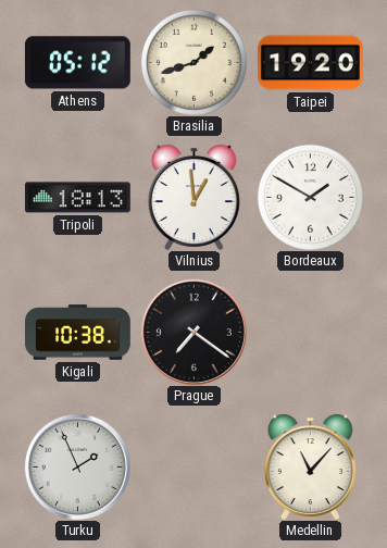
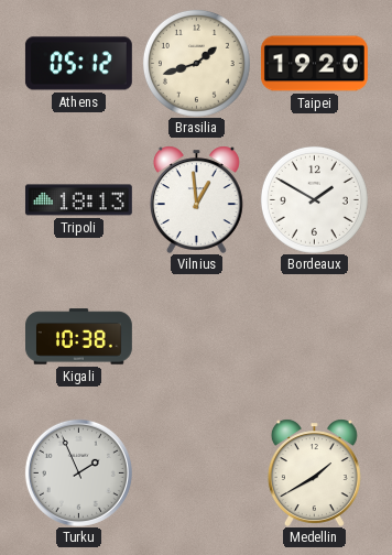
Prague: 7:21 -> none
Medellin: 11:07 -> 1:40
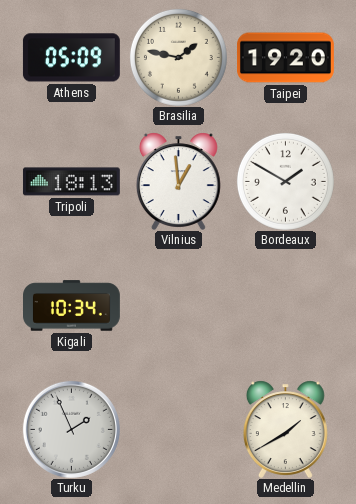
Athens: 05:12 -> 05:09
Brasilia: 1:42 -> 1:47
Kigali: 10:38 -> 10:34
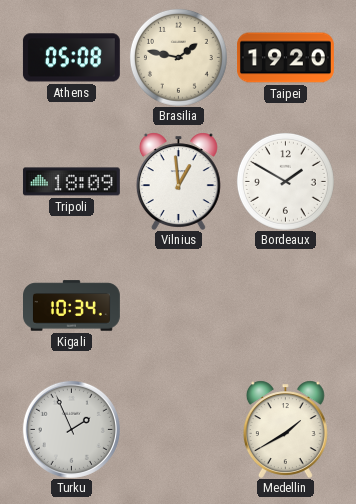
Athens: 05:09 -> 05:08
Tripoli: 18:13 -> 18:09
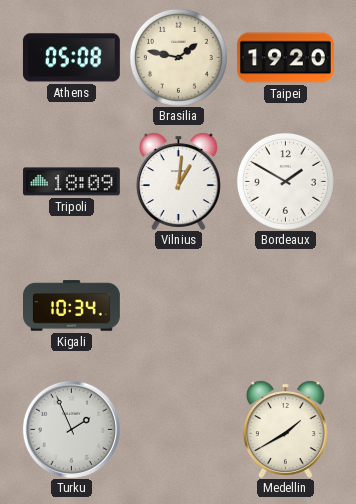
Vilnius: 12:59 -> 1:01
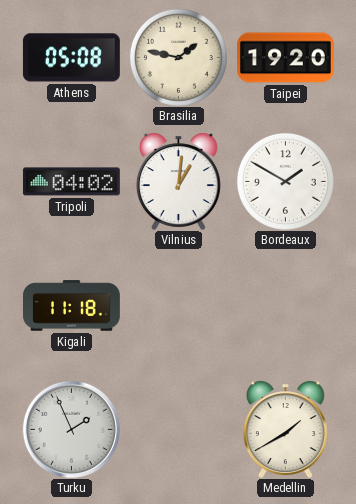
Tripoli: 18:09 -> 04:02
Kigali: 10:34 -> 11:18
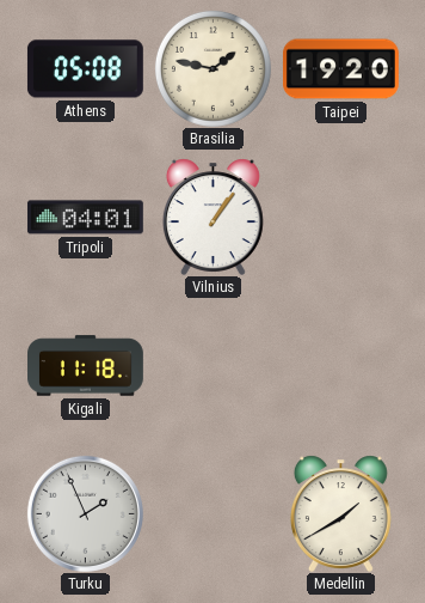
Tripoli: 04:02 -> 04:01
Vilnius: 1:01 -> 1:06
Bordeaux: 1:50 -> none
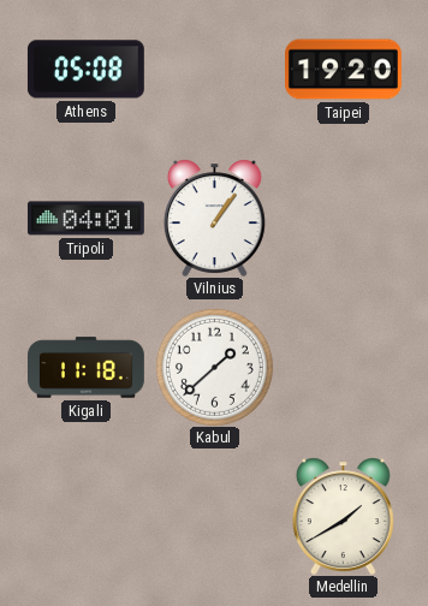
Brasilia: 1:47 -> none
Kabul: none -> 1:38
Turku: 1:56 -> none
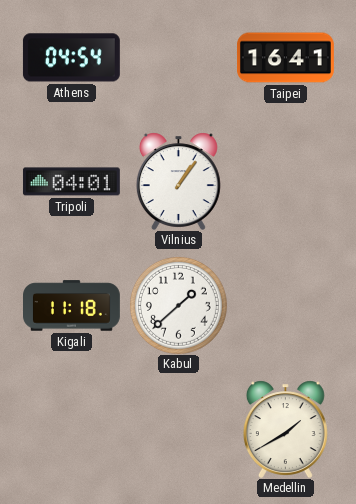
Athens: 05:08 -> 04:54
Taipei: 19:20 -> 16:41
